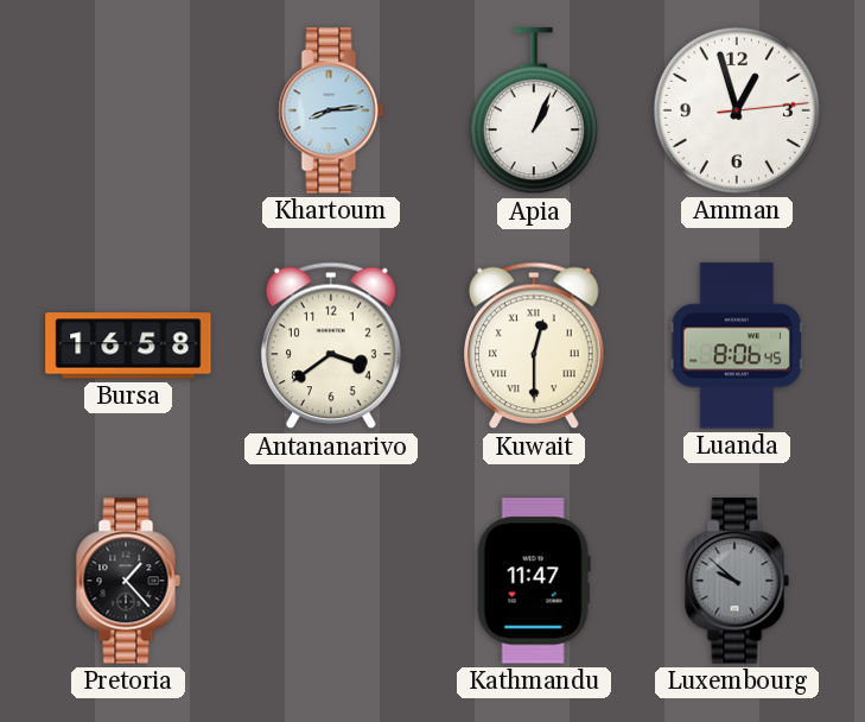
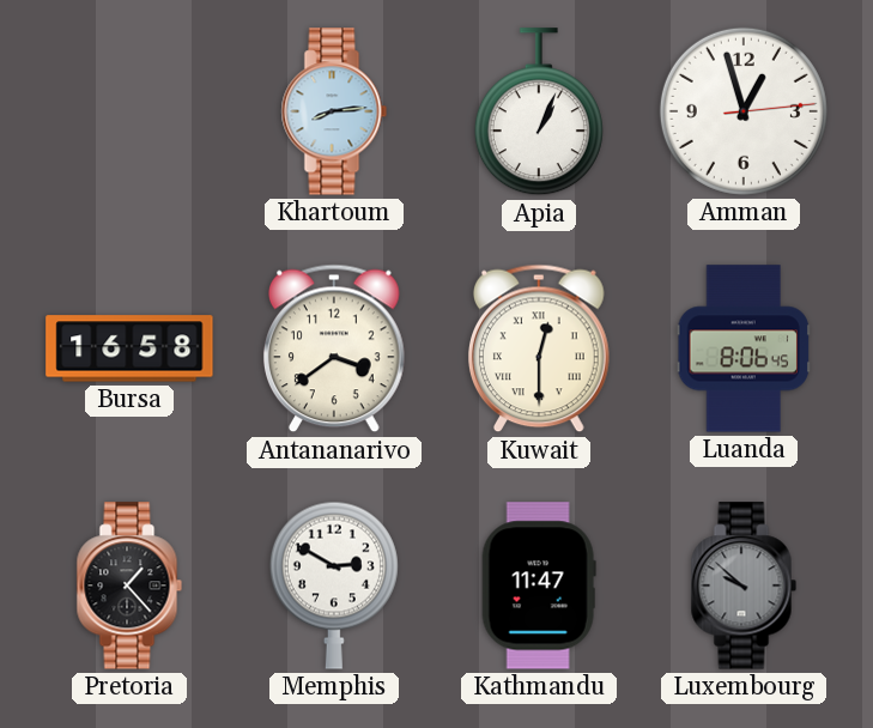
Memphis: none -> 2:50
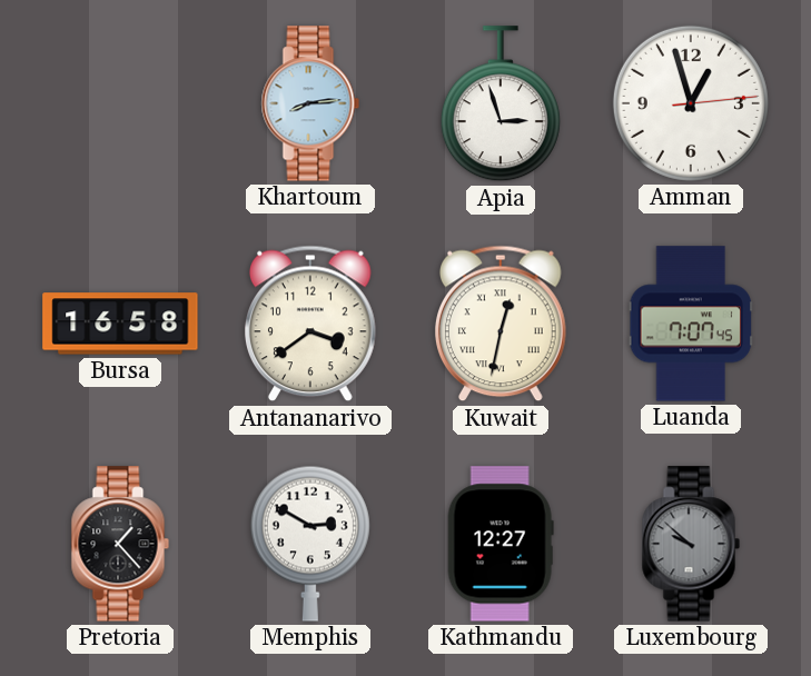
Apia: 1:04 -> 2:57
Kuwait: 12:30 -> 12:32
Luanda: 8:06 -> 7:07
Kathmandu: 11:47 -> 12:27
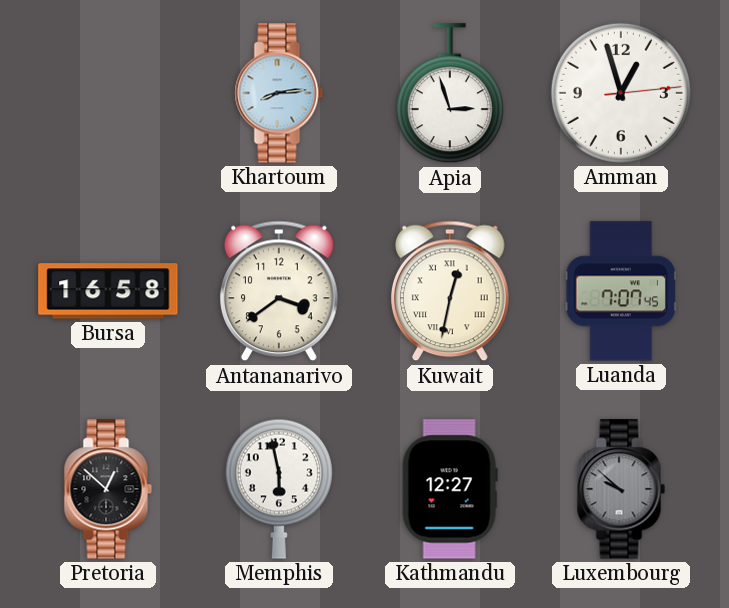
Pretoria: 1:23 -> 12:52
Memphis: 2:50 -> 5:58
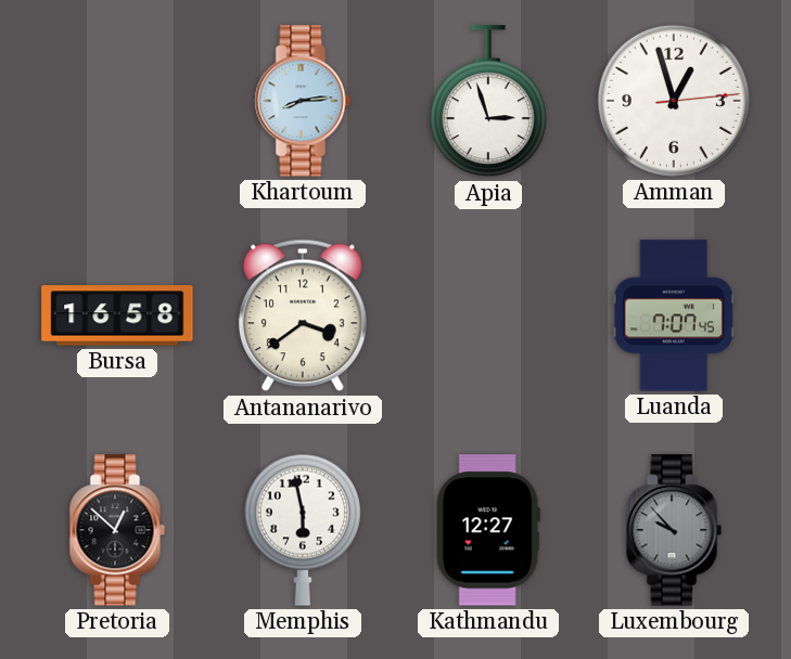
Kuwait: 12:32 -> none
Luxembourg: 9:52 -> 9:53
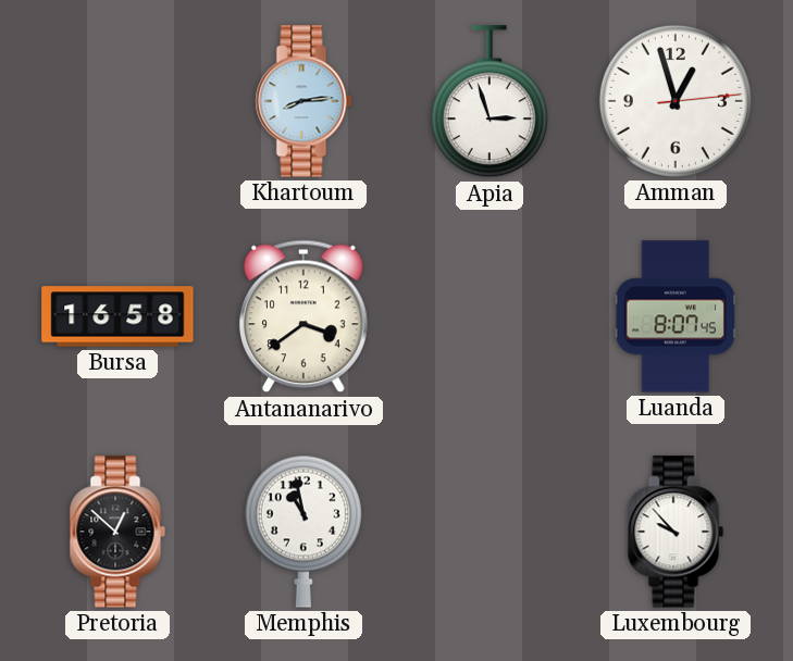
Luanda: 7:07 -> 8:07
Memphis: 5:58 -> 10:58
Kathmandu: 12:27 -> none
Luxembourg dial: grey -> white
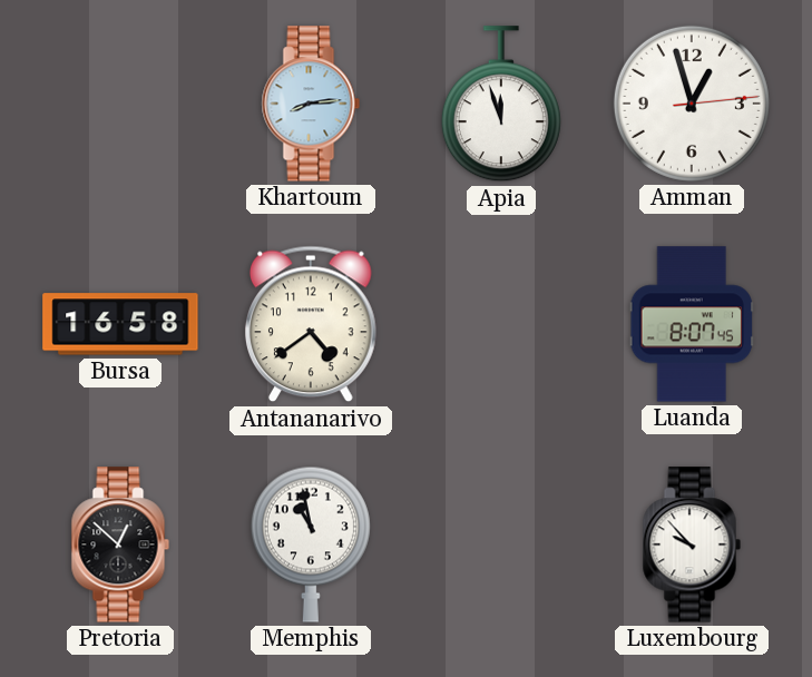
Apia: 2:57 -> 11:57
Antananarivo: 3:39 -> 4:39
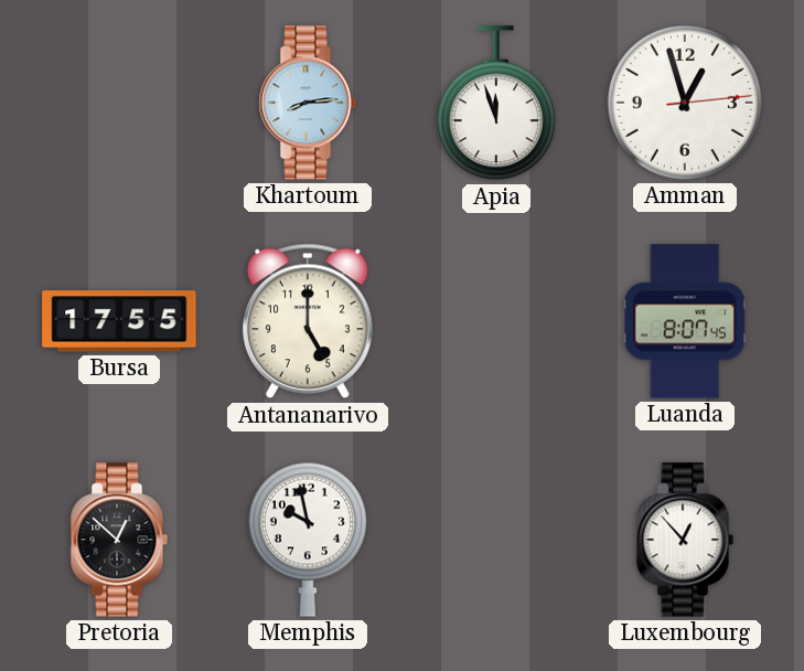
Bursa: 16:58 -> 17:55
Antananarivo: 4:39 -> 5:00
Memphis: 10:58 -> 9:58
Luxembourg: 9:53 -> 12:53
